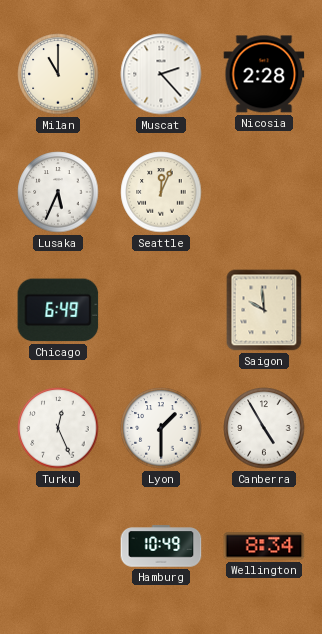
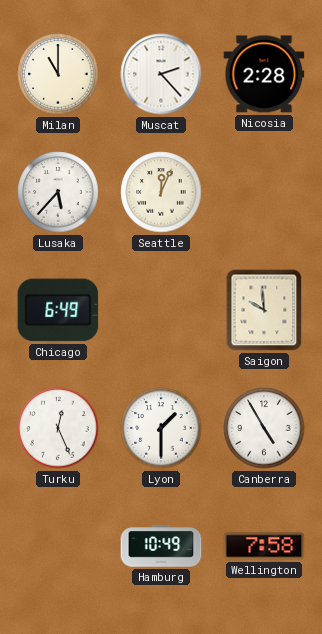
Lusaka: 5:34 -> 5:37
Wellington: 8:34 -> 7:58
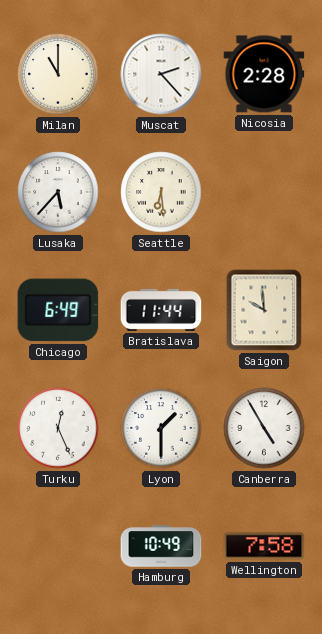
Seattle: 12:04 -> 6:29
Bratislava: none -> 11:44
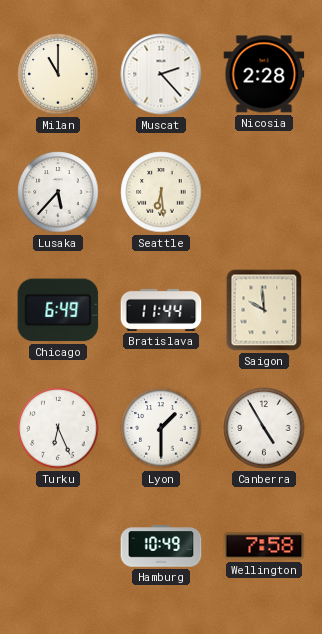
Turku: 12:26 -> 6:26
